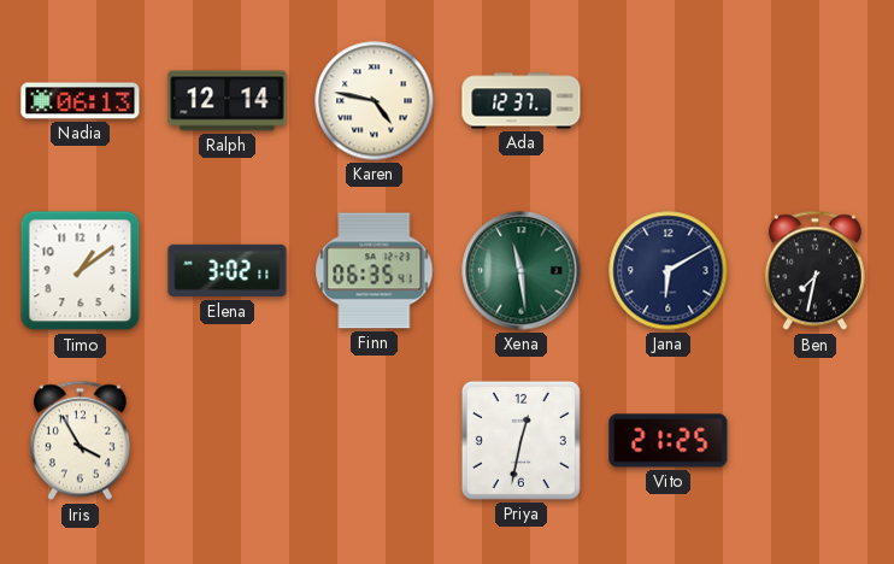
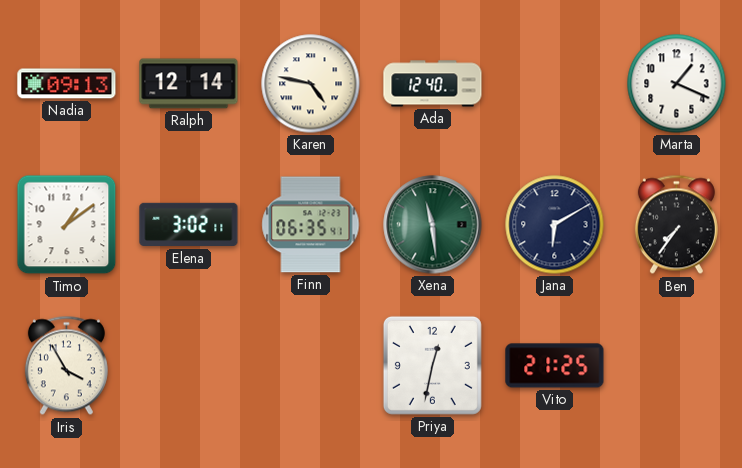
Nadia: 06:13 -> 09:13
Ada: 12:37 -> 12:40
Marta: none -> 1:19
Ben: 7:32 -> 7:36
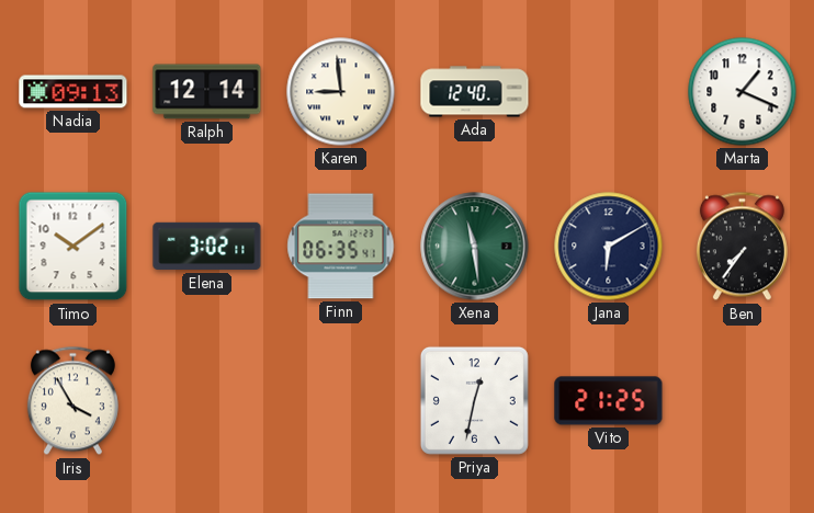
Karen: 4:47 -> 8:59
Timo: 1:09 -> 10:09
